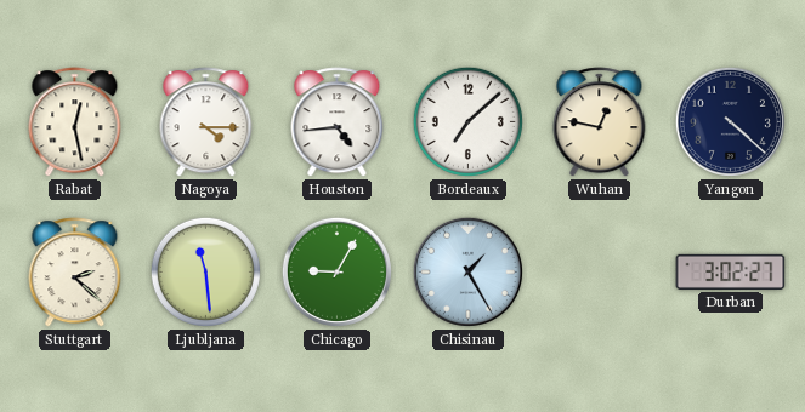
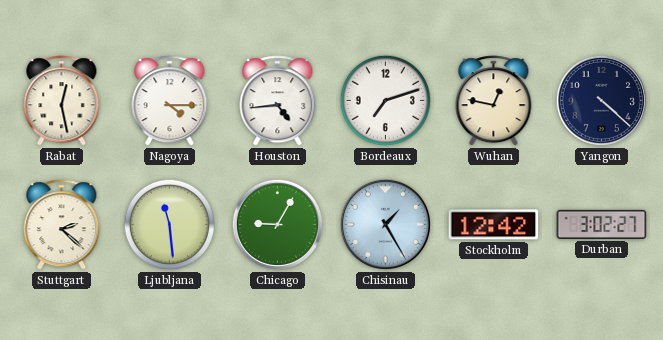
Bordeaux: 7:08 -> 7:12
Stockholm: none -> 12:42
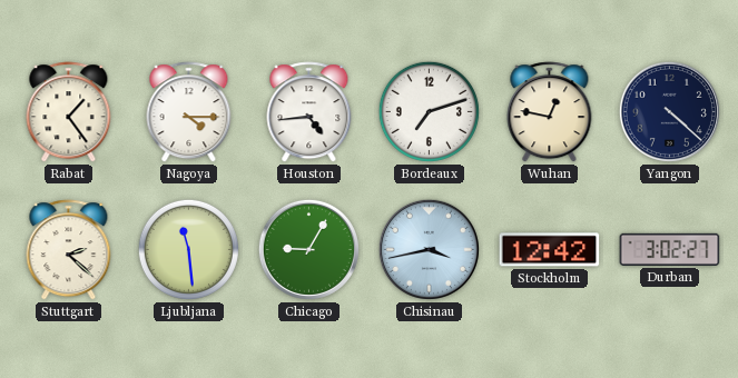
Rabat: 12:28 -> 1:24
Chisinau: 1:25 -> 3:43
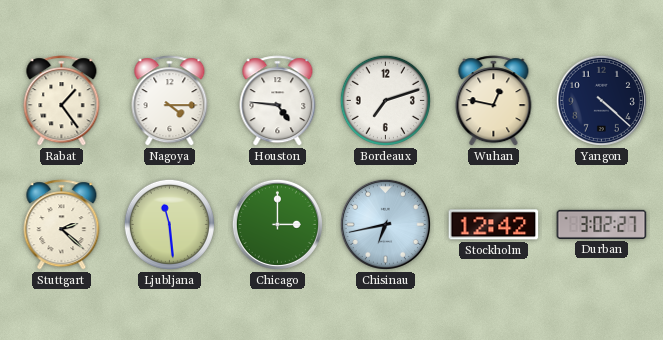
Houston: 4:44 -> 4:46
Chicago: 9:05 -> 3:00
Chisinau: 3:43 -> 6:43
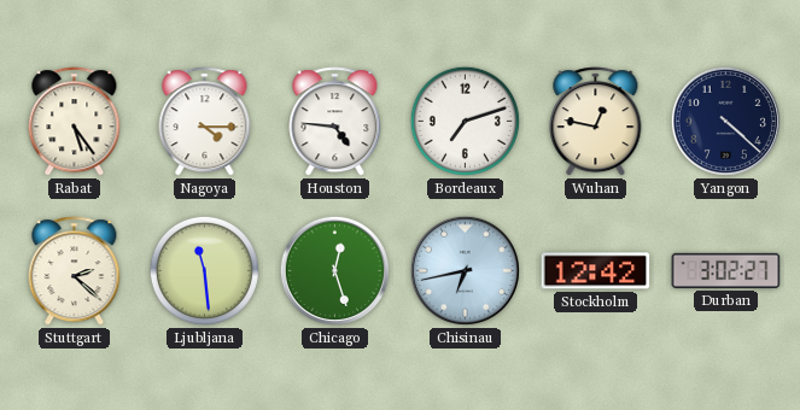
Rabat: 1:24 -> 5:24
Chicago: 3:00 -> 12:27
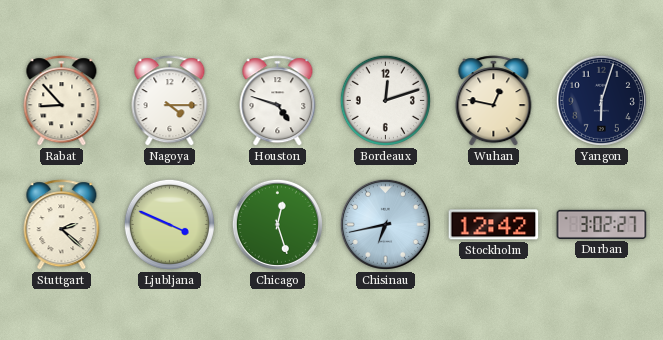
Rabat: 5:24 -> 8:53
Houston: 4:46 -> 4:48
Bordeaux: 7:12 -> 12:12
Yangon: 4:22 -> 6:03
Ljubljana: 11:29 -> 3:49
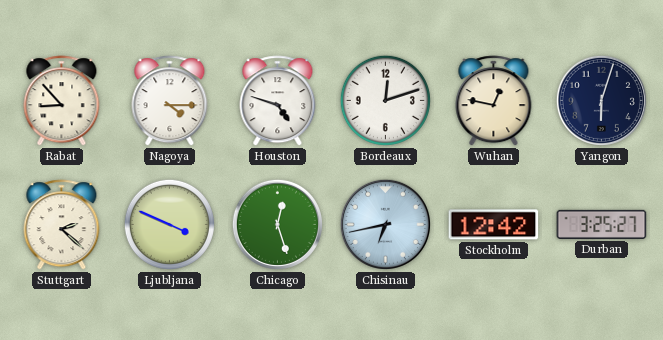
Durban: 3:02 -> 3:25
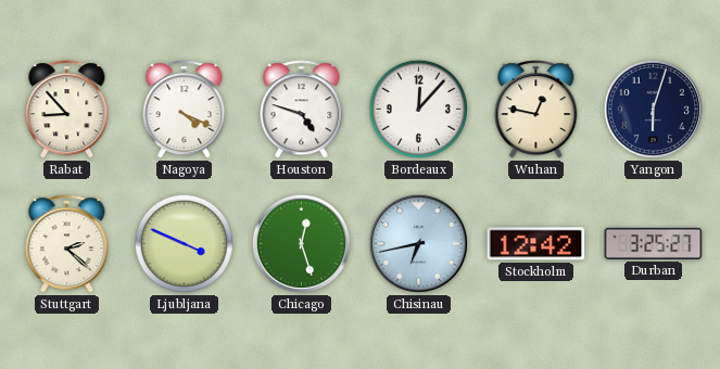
Nagoya: 4:15 -> 4:19
Bordeaux: 12:12 -> 12:07
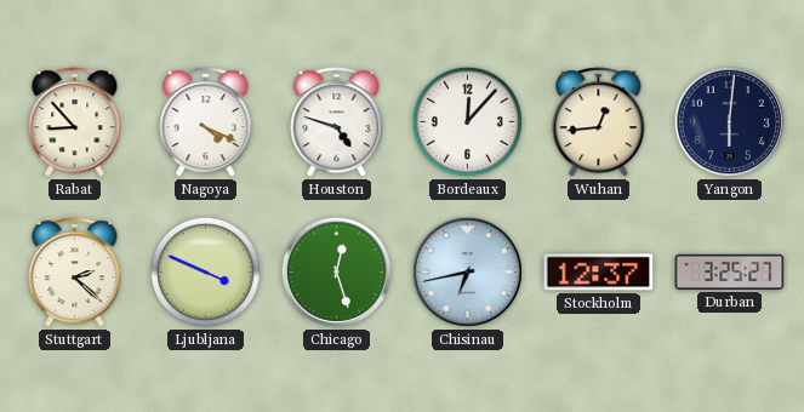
Wuhan: 12:47 -> 12:44
Yangon: 6:03 -> 6:01
Stockholm: 12:42 -> 12:37
